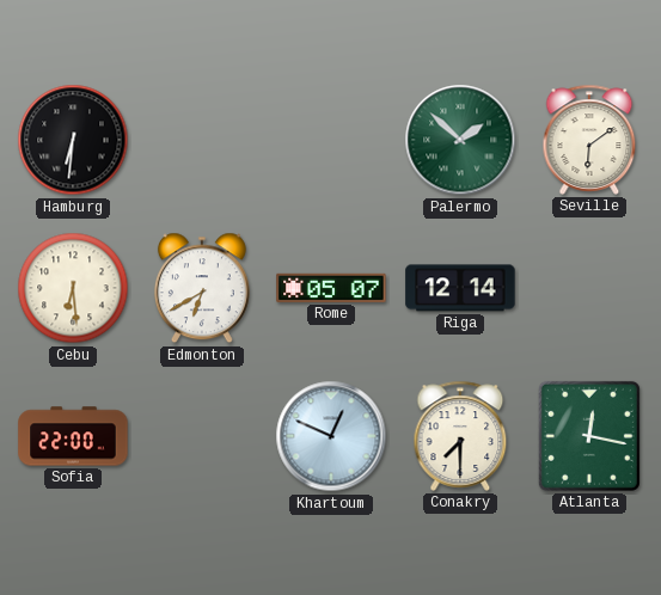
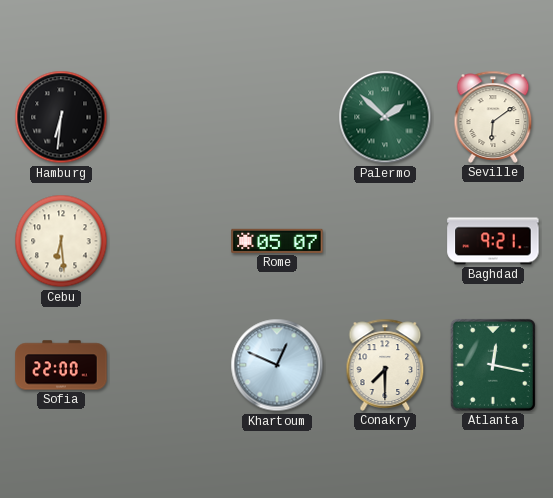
Edmonton: 6:40 -> none
Riga: 12:14 -> none
Baghdad: none -> 9:21
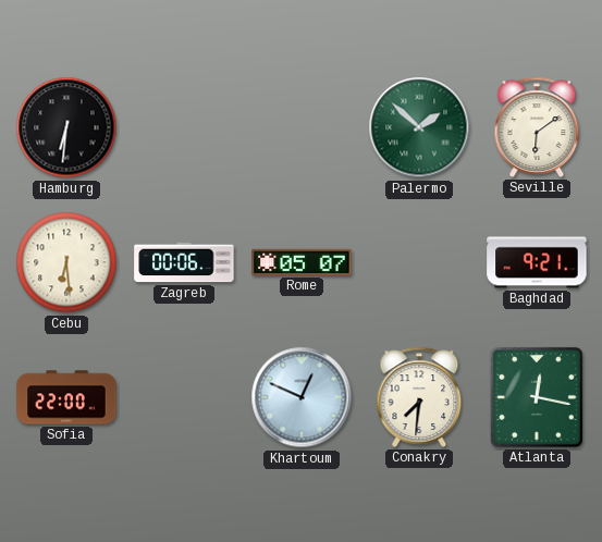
Zagreb: none -> 00:06
Conakry: 7:30 -> 7:31
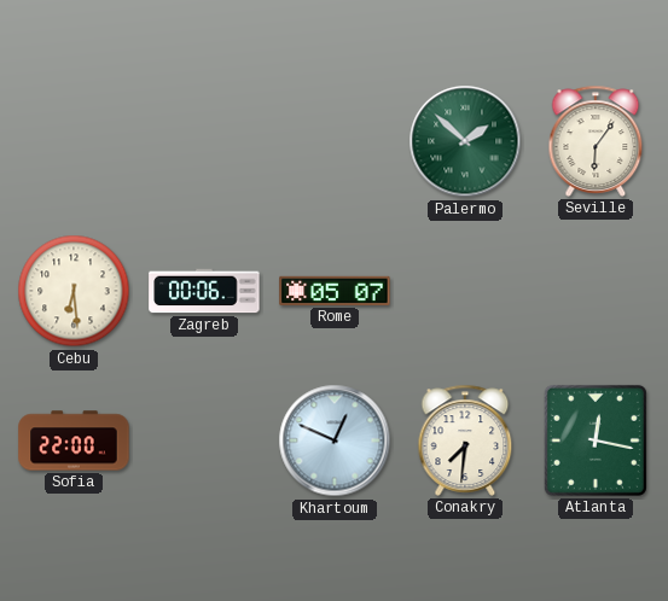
Hamburg: 6:31 -> none
Seville: 6:09 -> 6:06
Baghdad: 9:21 -> none
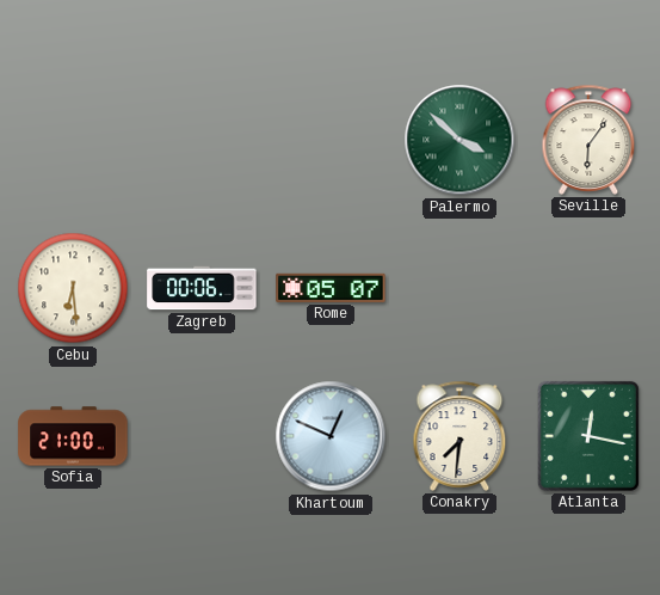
Palermo: 1:52 -> 3:52
Sofia: 22:00 -> 21:00
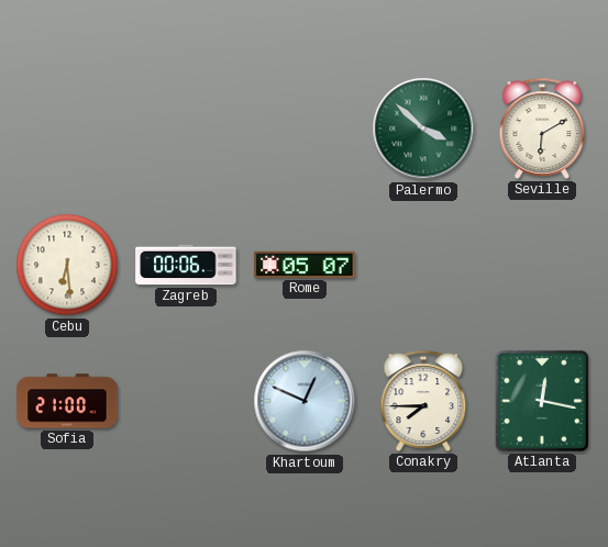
Seville: 6:06 -> 6:10
Conakry: 7:31 -> 7:45
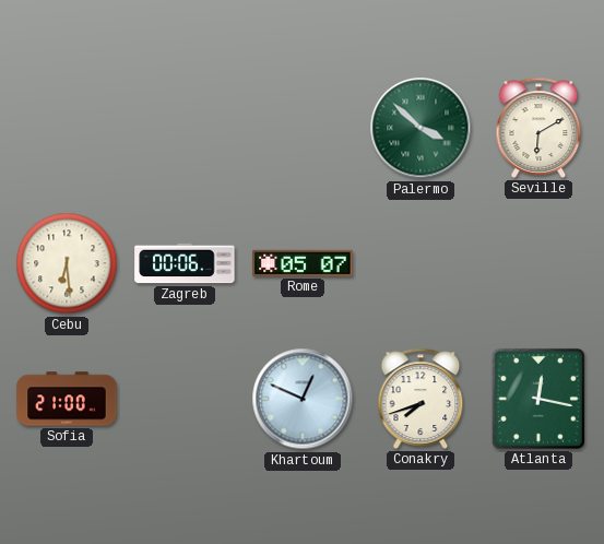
Conakry: 7:45 -> 7:42
